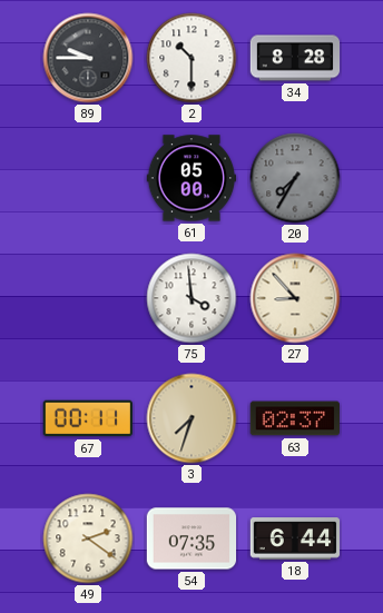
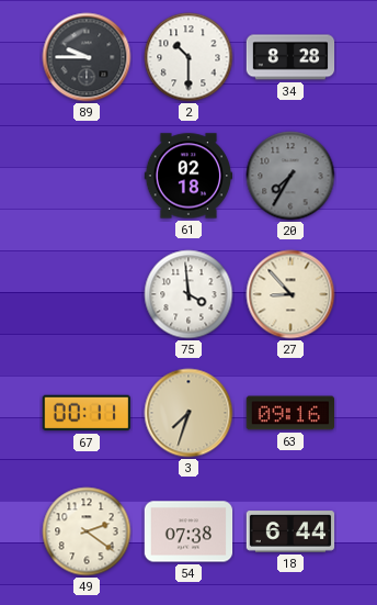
61: 05:00 -> 02:18
63: 02:37 -> 09:16
54: 07:35 -> 07:38
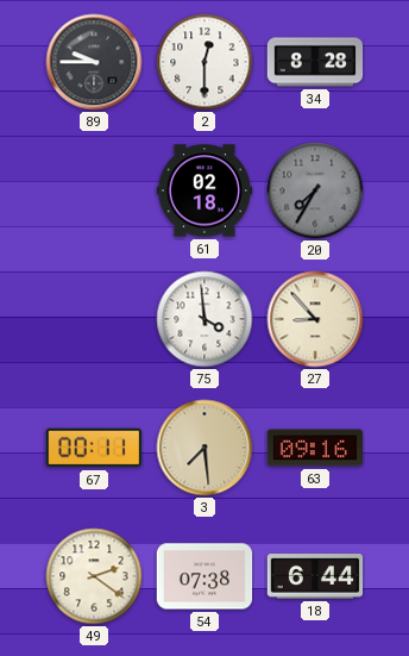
2: 10:30 -> 12:30
3: 7:33 -> 7:29
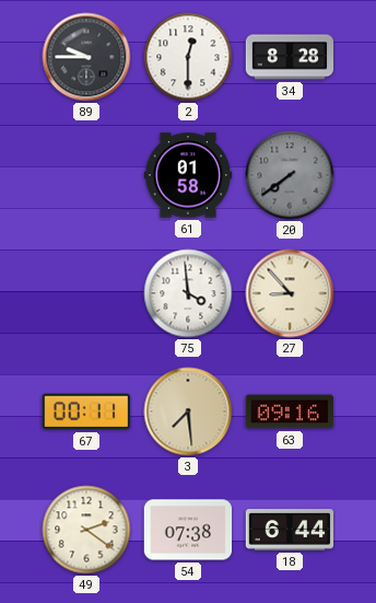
61: 02:18 -> 01:58
20: 7:35 -> 7:39
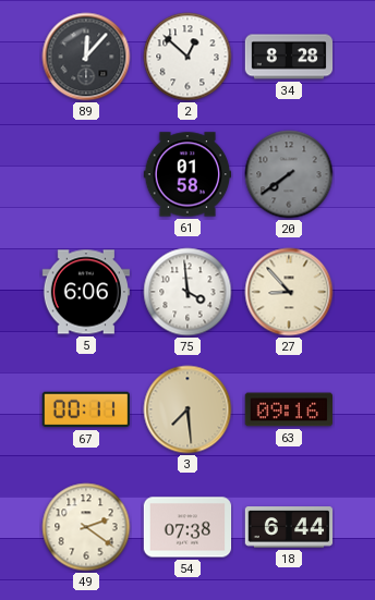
89: 9:45 -> 12:07
2: 12:30 -> 12:52
5: none -> 6:06
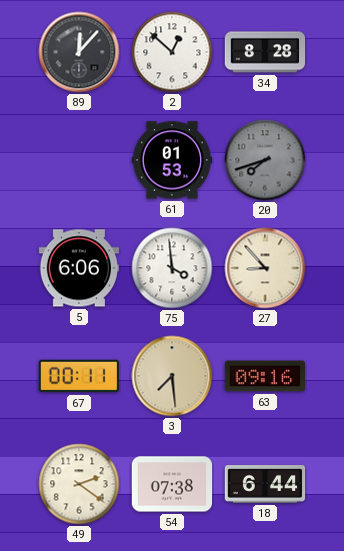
61: 01:58 -> 01:53
20: 7:39 -> 7:42
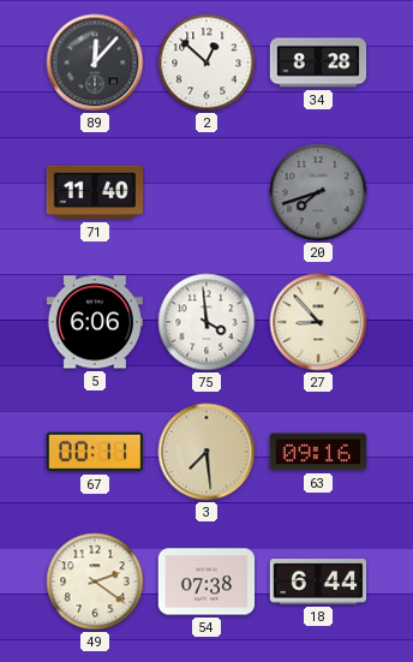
71: none -> 11:40
61: 01:53 -> none
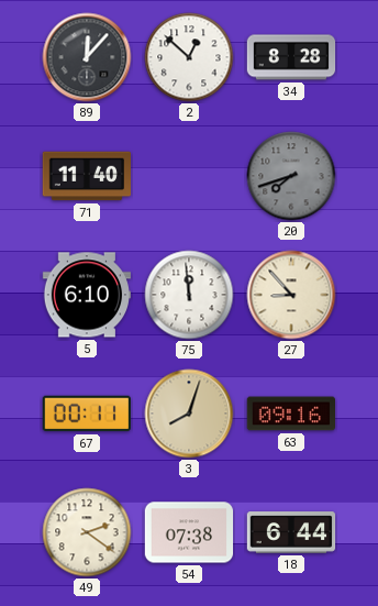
5: 6:06 -> 6:10
75: 3:59 -> 11:59
3: 7:29 -> 8:03
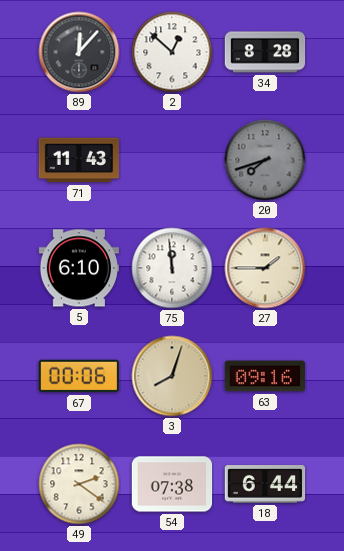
71: 11:40 -> 11:43
27: 8:53 -> 1:45
67: 00:11 -> 00:06
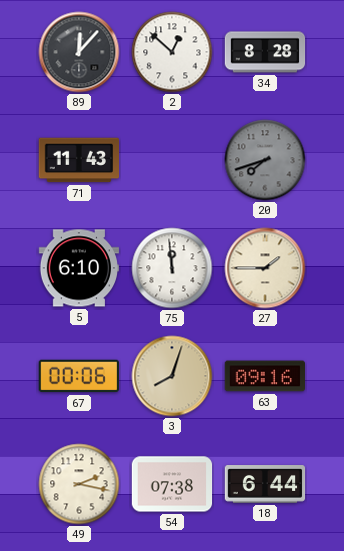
49: 2:21 -> 2:17
